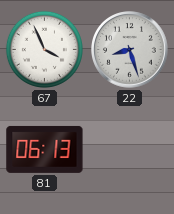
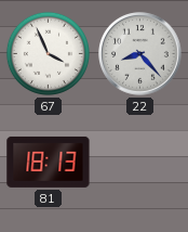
22: 8:27 -> 8:23
81: 06:13 -> 18:13
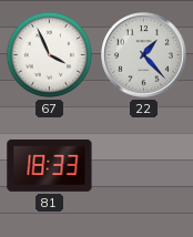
22: 8:23 -> 1:23
81: 18:13 -> 18:33
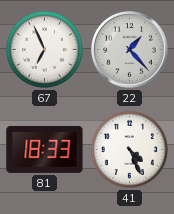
67: 3:56 -> 6:56
41: none -> 4:26
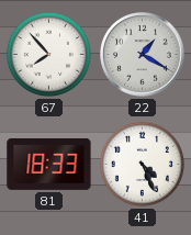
67: 6:56 -> 7:53
22: 1:23 -> 1:20
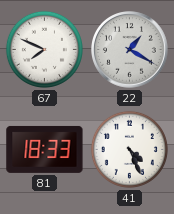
67: 7:53 -> 7:49
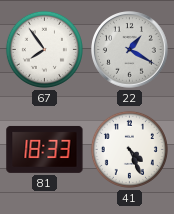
67: 7:49 -> 7:54
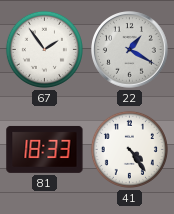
67: 7:54 -> 1:54
41: 4:26 -> 4:24
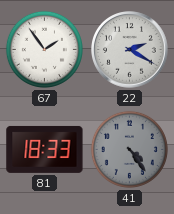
22: 1:20 -> 2:20
41 dial: white -> grey
